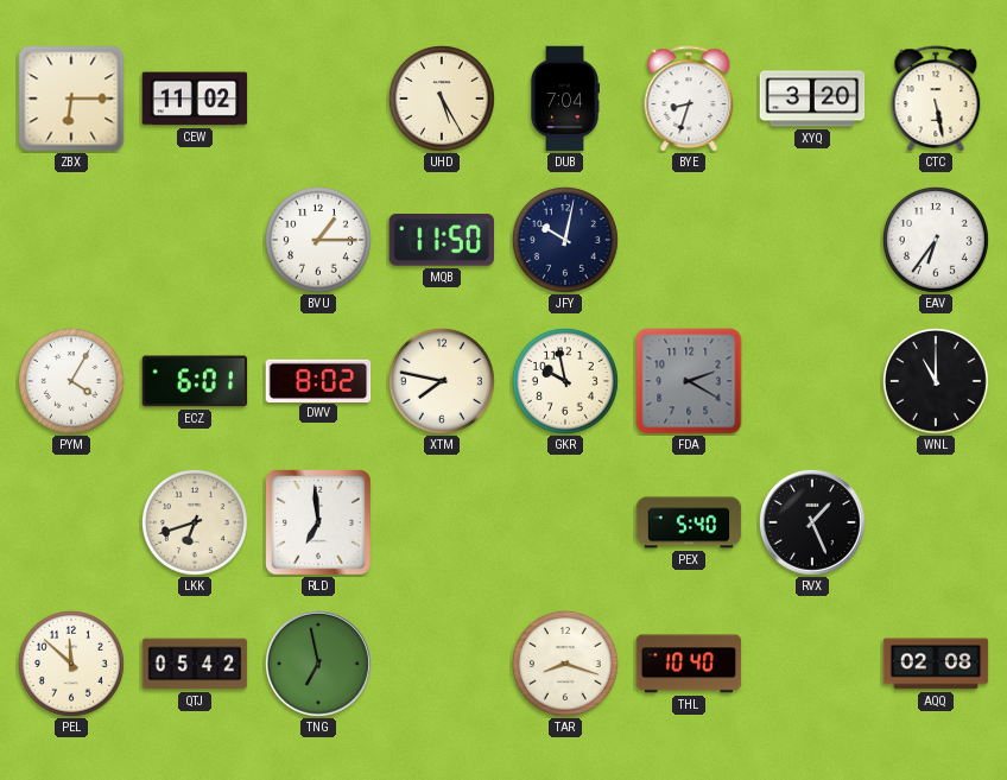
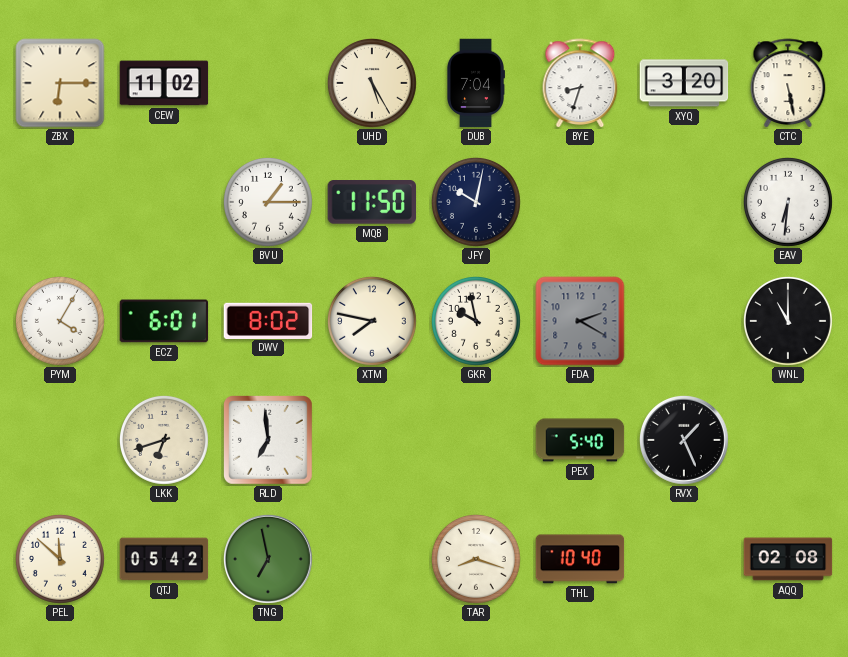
EAV: 6:36 -> 6:31
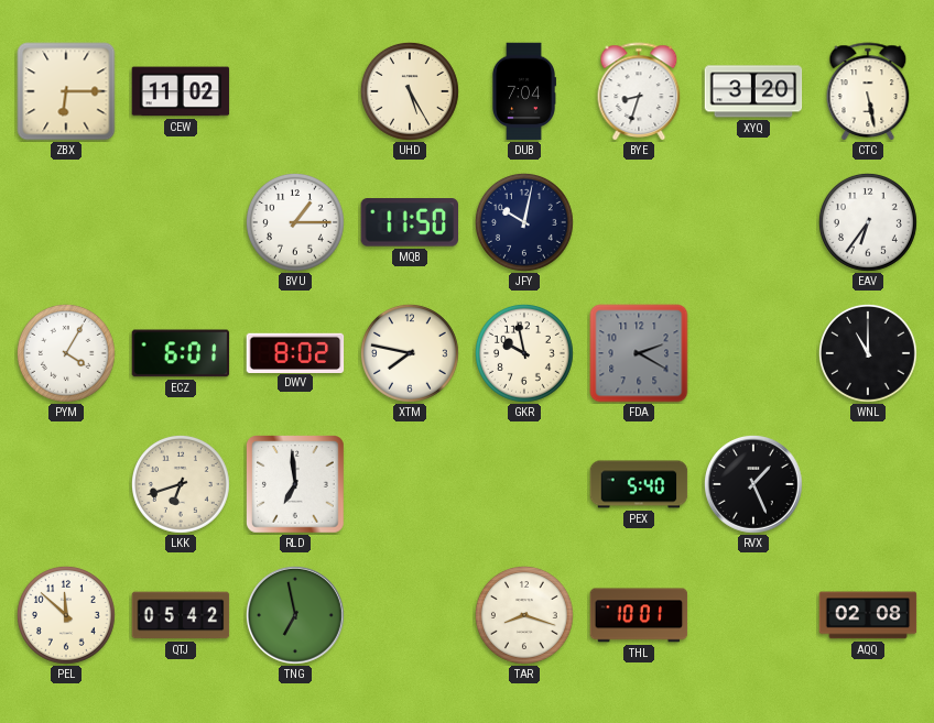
EAV: 6:31 -> 6:36
THL: 10:40 -> 10:01
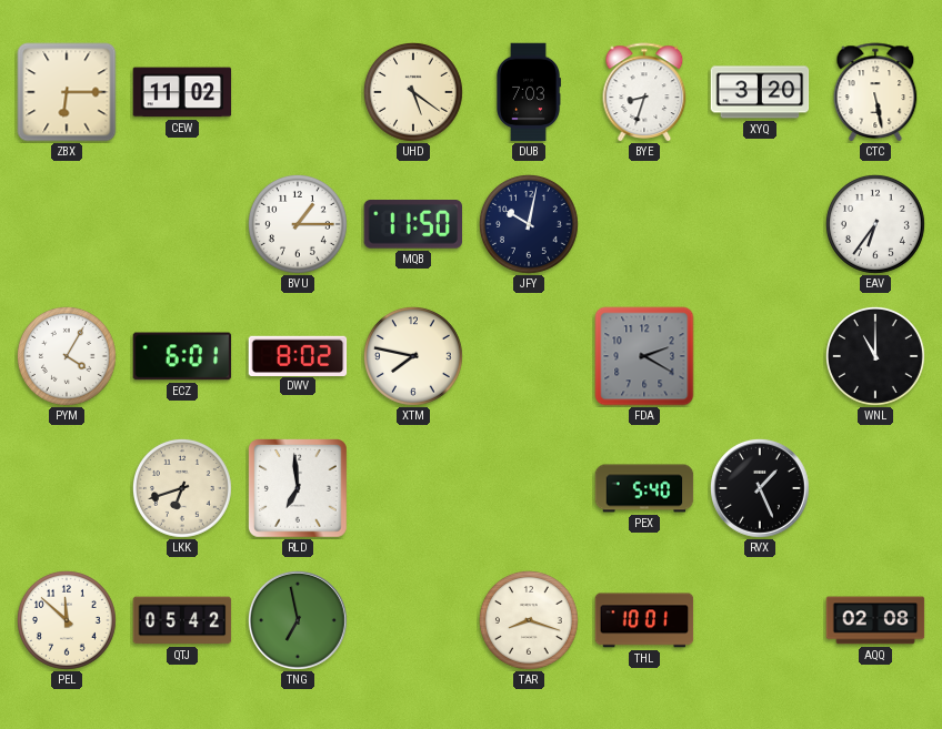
UHD: 5:25 -> 5:21
DUB: 7:04 -> 7:03
GKR: 9:58 -> none
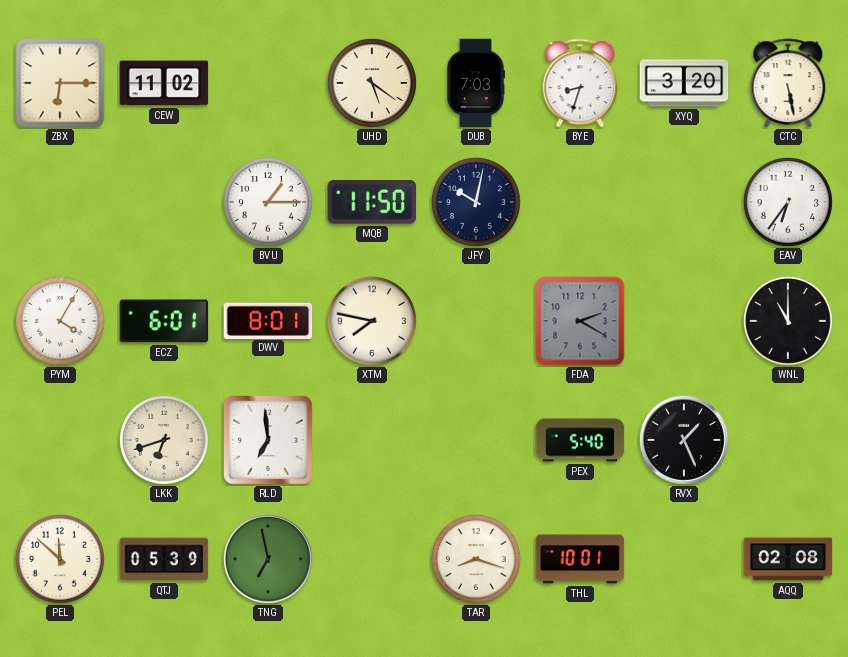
DWV: 8:02 -> 8:01
QTJ: 05:42 -> 05:39
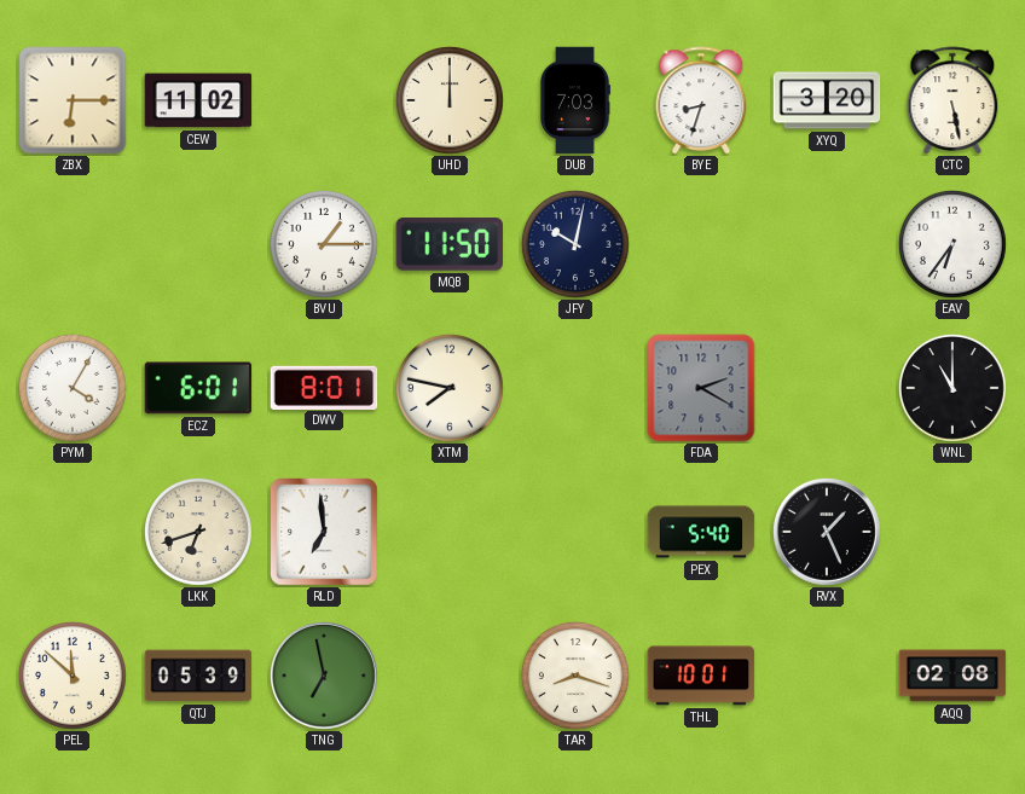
UHD: 5:21 -> 12:00
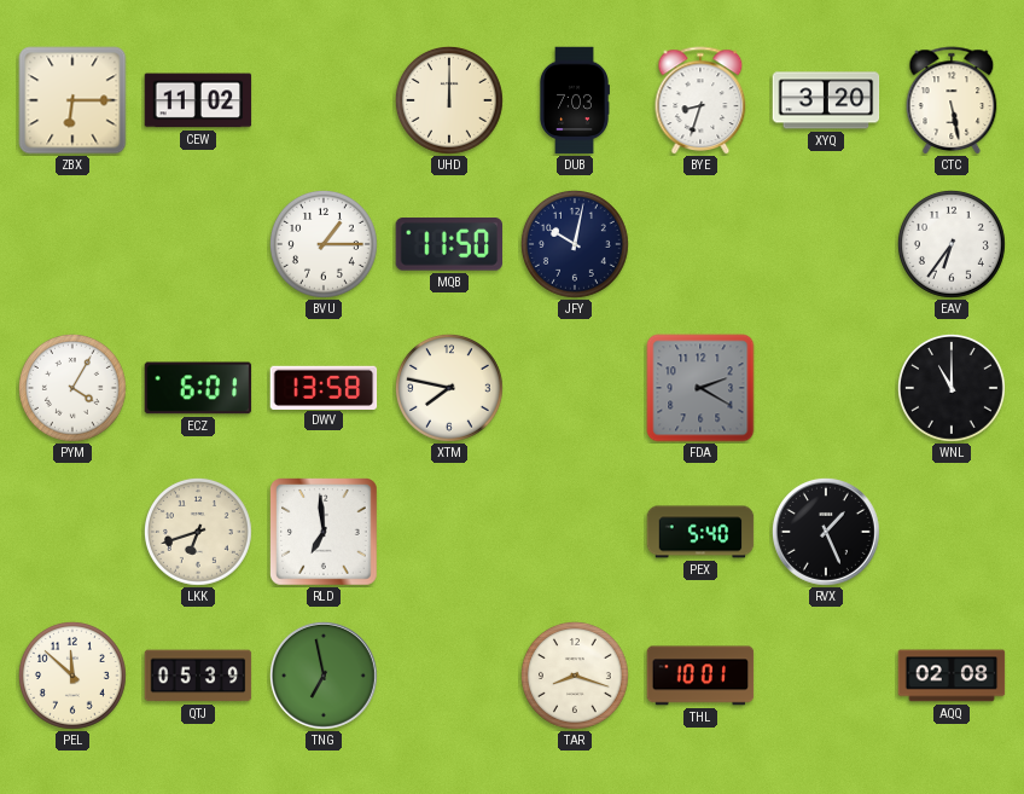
DWV: 8:01 -> 13:58
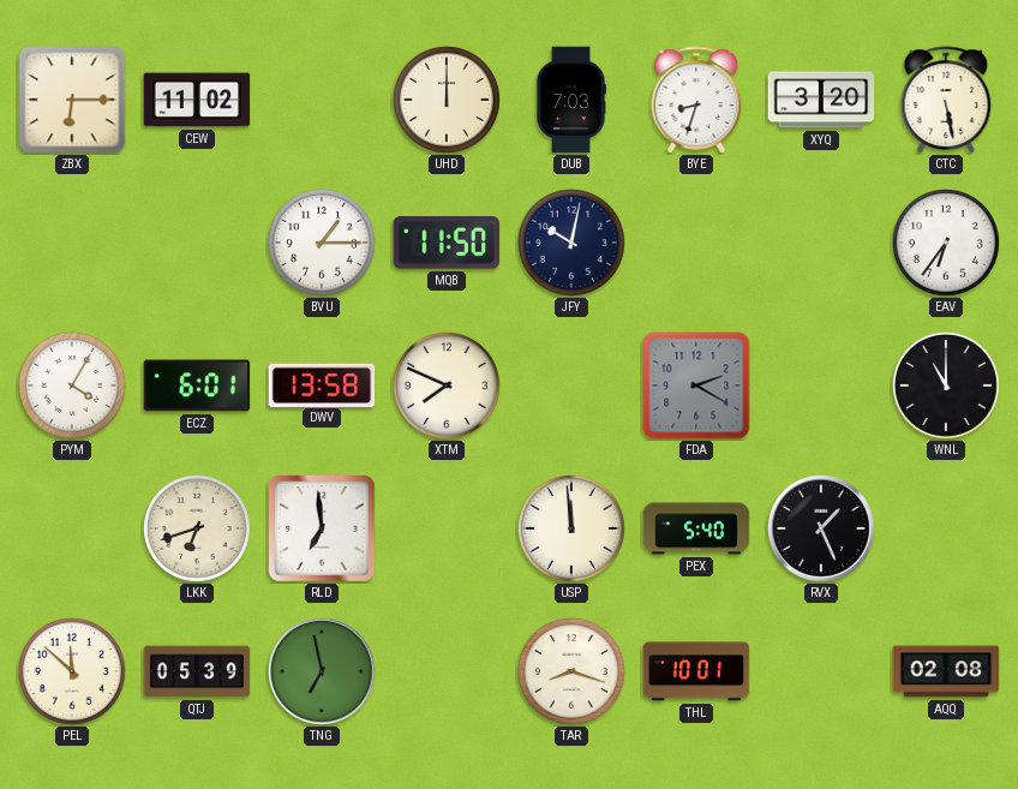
XTM: 7:47 -> 7:49
USP: none -> 11:59
